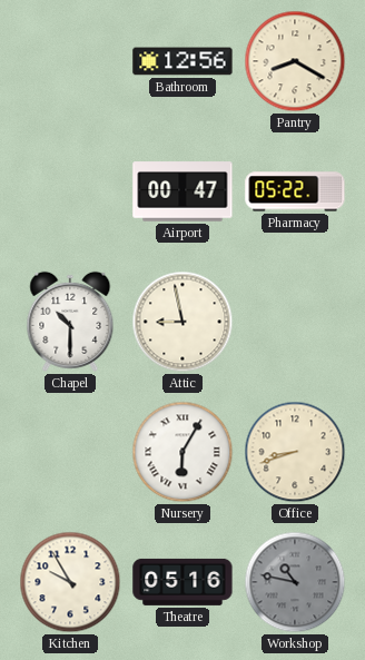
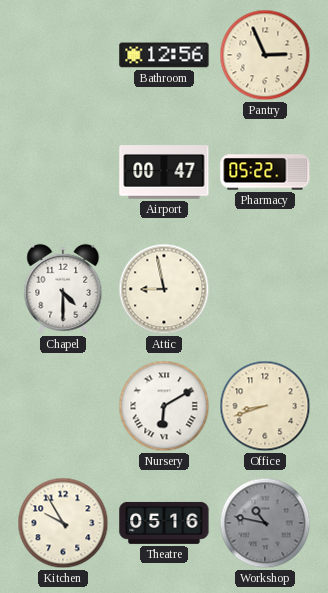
Pantry: 8:20 -> 2:56
Chapel: 10:30 -> 4:30
Nursery: 6:05 -> 6:10
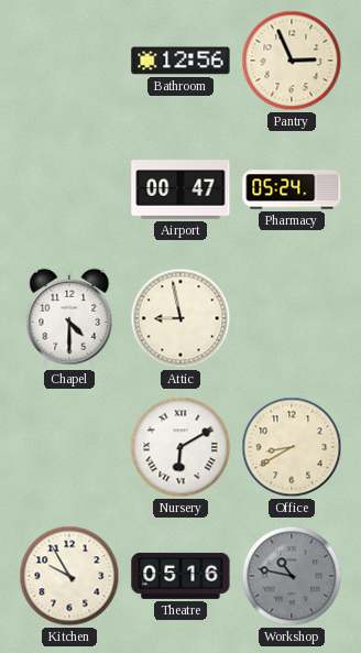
Pharmacy: 05:22 -> 05:24
Office: 8:42 -> 8:40
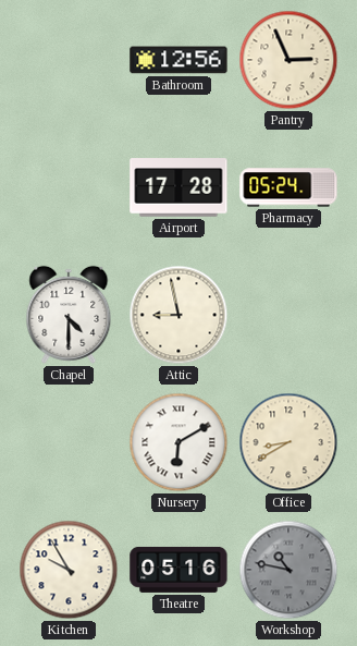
Airport: 00:47 -> 17:28
